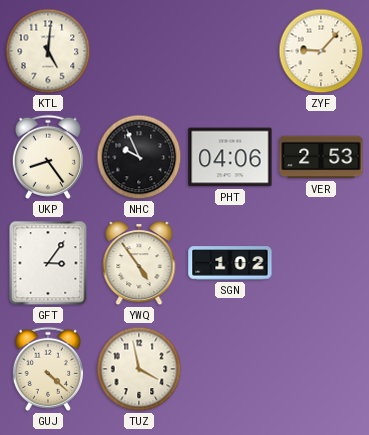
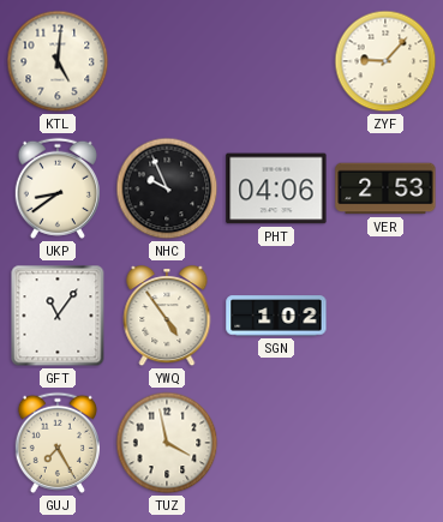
UKP: 8:24 -> 8:39
GFT: 3:06 -> 11:06
GUJ: 4:22 -> 7:25
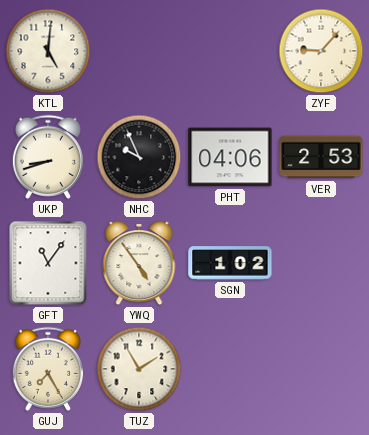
UKP: 8:39 -> 8:42
TUZ: 3:58 -> 1:55
